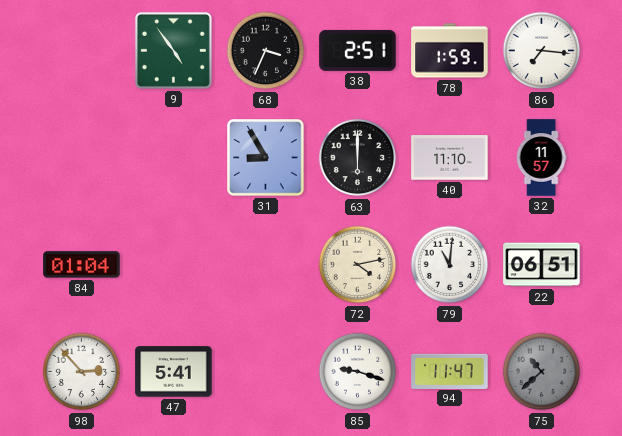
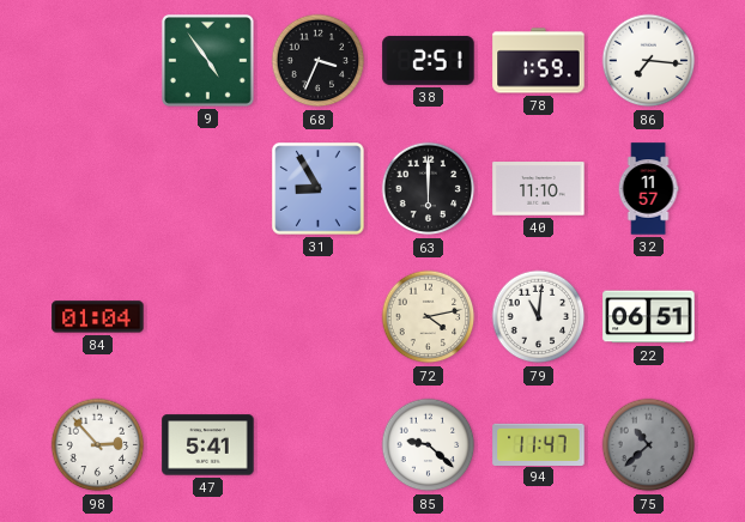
85: 9:18 -> 9:22
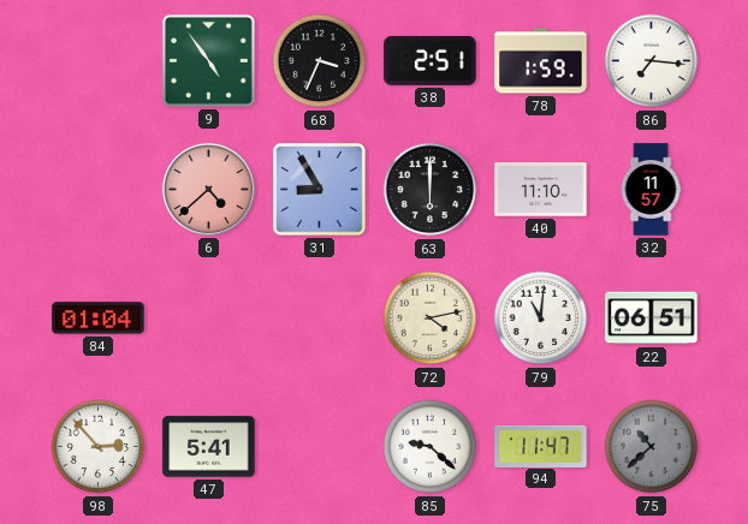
6: none -> 4:38
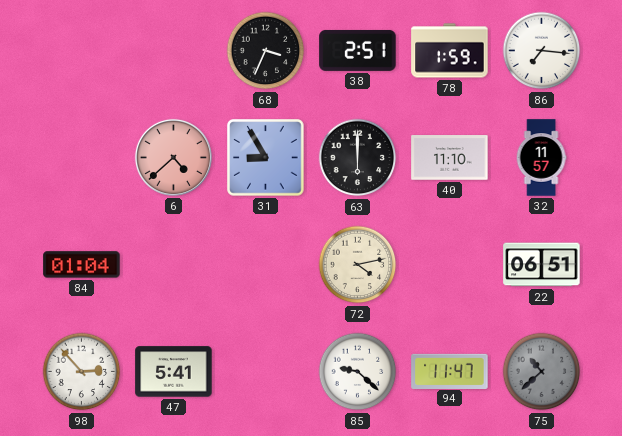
9: 4:54 -> none
79: 11:01 -> none
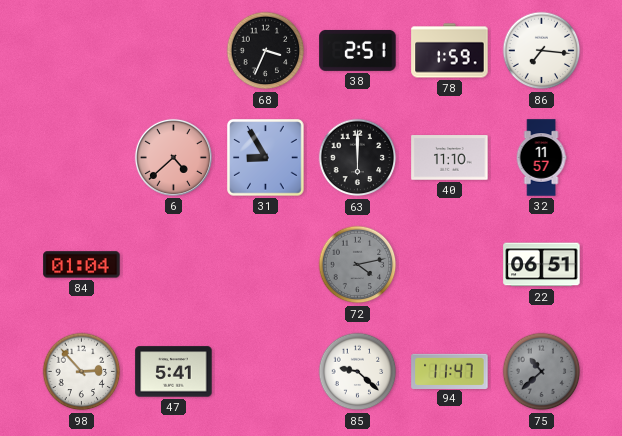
72 dial: cream -> grey
